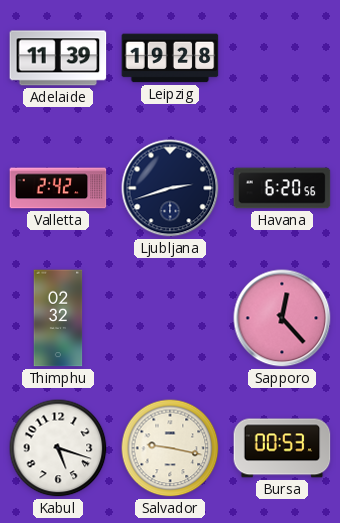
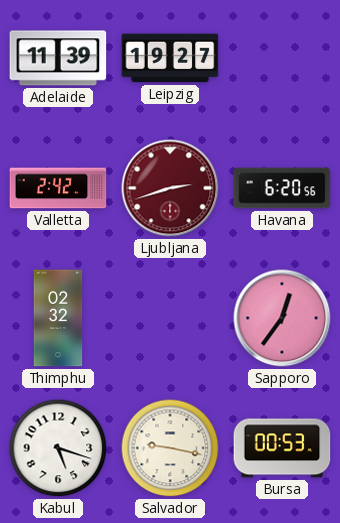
Leipzig: 19:28 -> 19:27
Ljubljana dial: navy -> burgundy
Sapporo: 12:23 -> 12:36
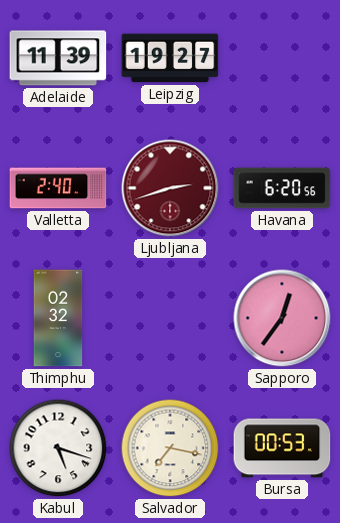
Valletta: 2:42 -> 2:40
Salvador: 9:17 -> 7:17
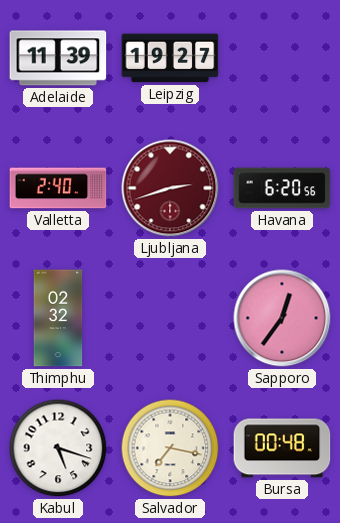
Bursa: 00:53 -> 00:48
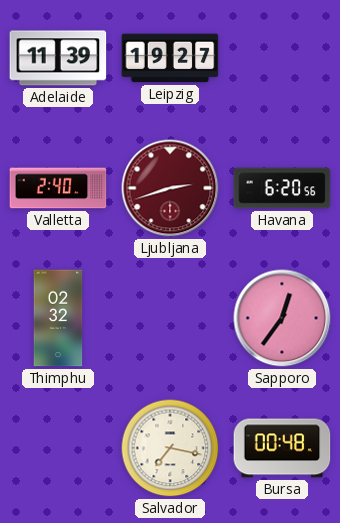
Kabul: 5:18 -> none
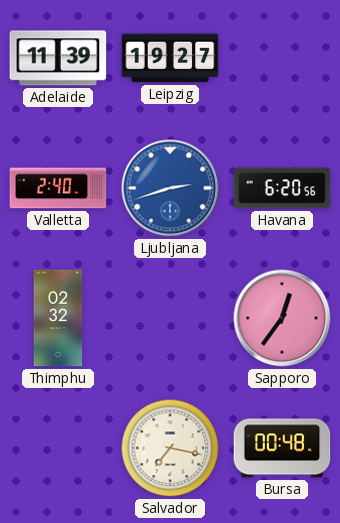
Ljubljana dial: burgundy -> blue
